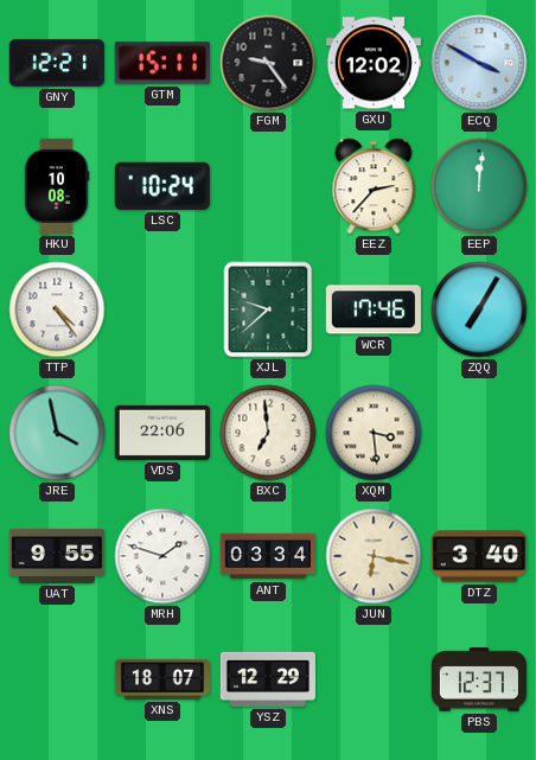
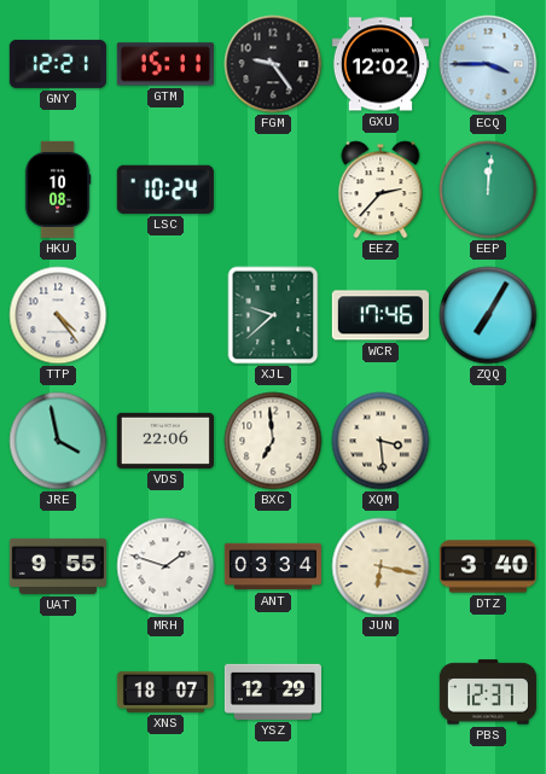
ECQ: 3:50 -> 3:45
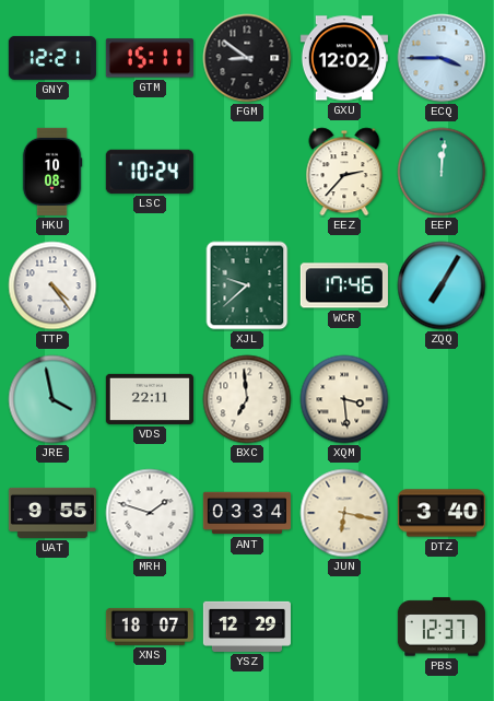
FGM: 9:24 -> 8:51
VDS: 22:06 -> 22:11
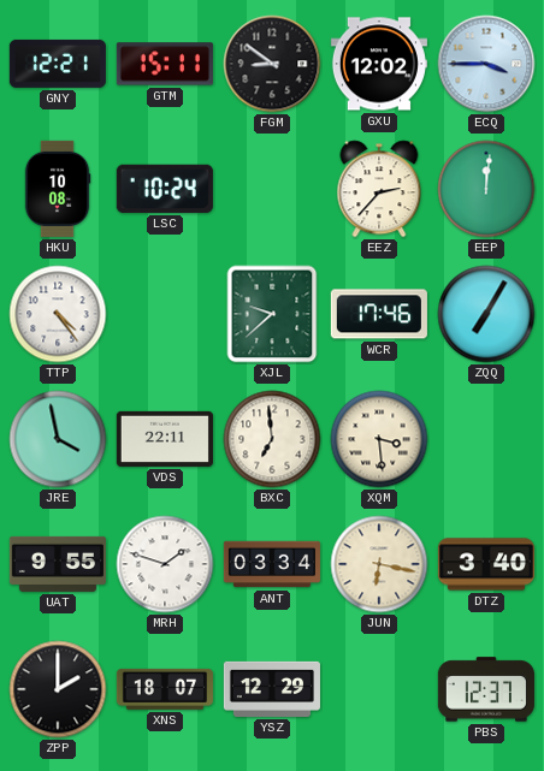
ZPP: none -> 2:00
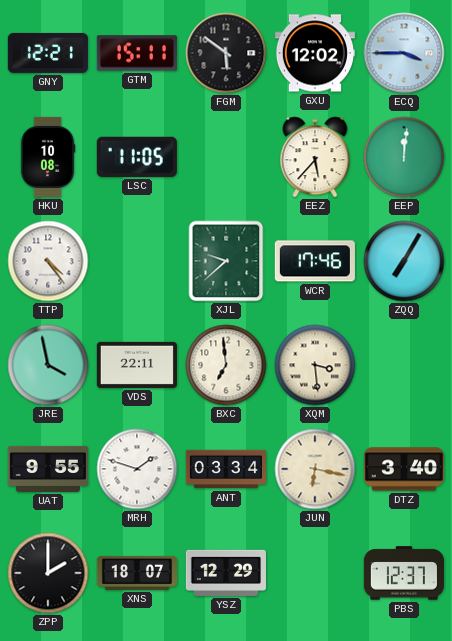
FGM: 8:51 -> 5:51
LSC: 10:24 -> 11:05
EEZ: 2:37 -> 5:37
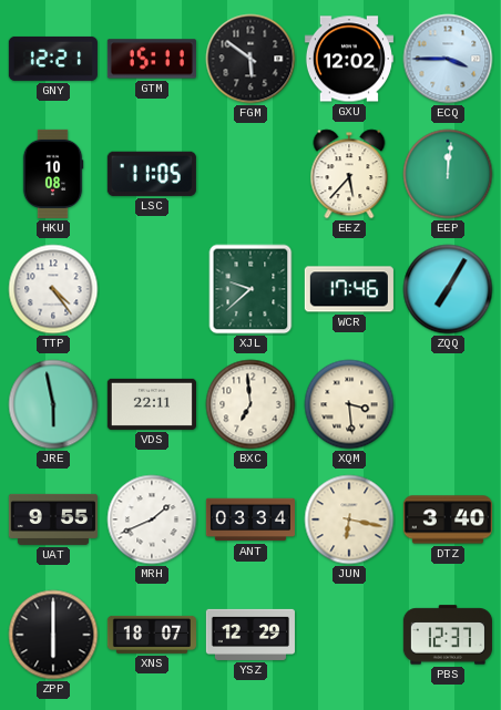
JRE: 3:58 -> 5:58
MRH: 1:48 -> 1:41
ZPP: 2:00 -> 6:00
